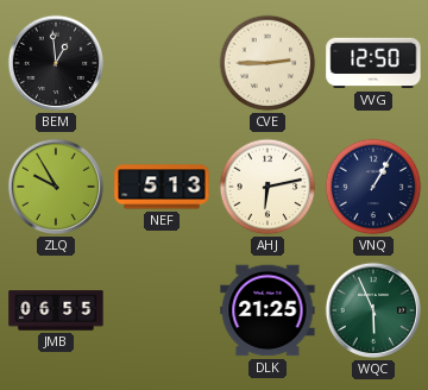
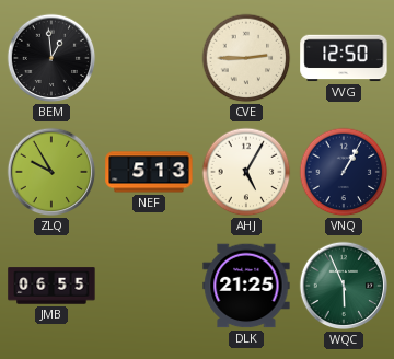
AHJ: 6:13 -> 5:05
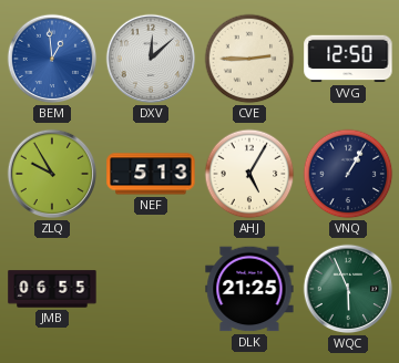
BEM dial: black -> blue
DXV: none -> 12:08
